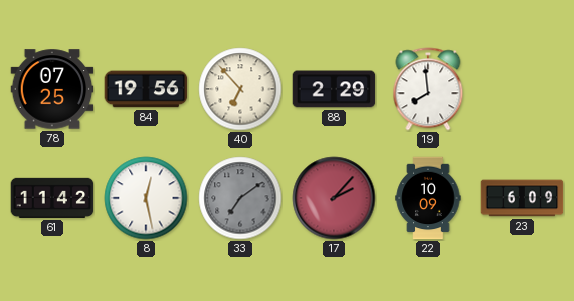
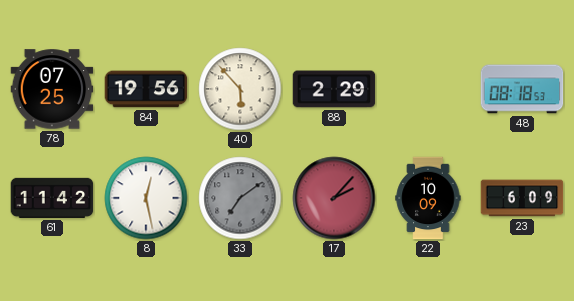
40: 6:53 -> 5:53
19: 7:59 -> none
48: none -> 08:18
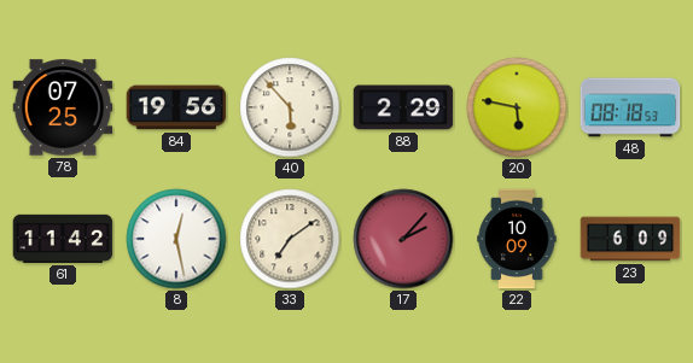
20: none -> 5:47
33 dial: grey -> cream
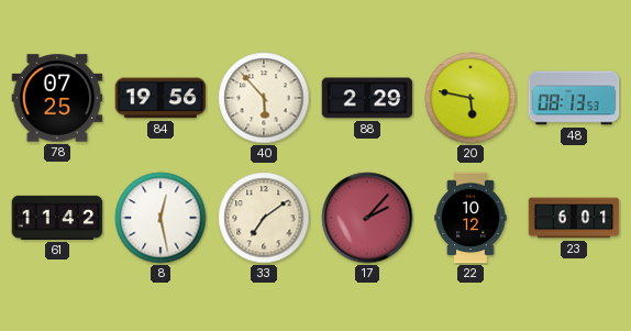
48: 08:18 -> 08:13
22: 10:09 -> 10:12
23: 6:09 -> 6:01
